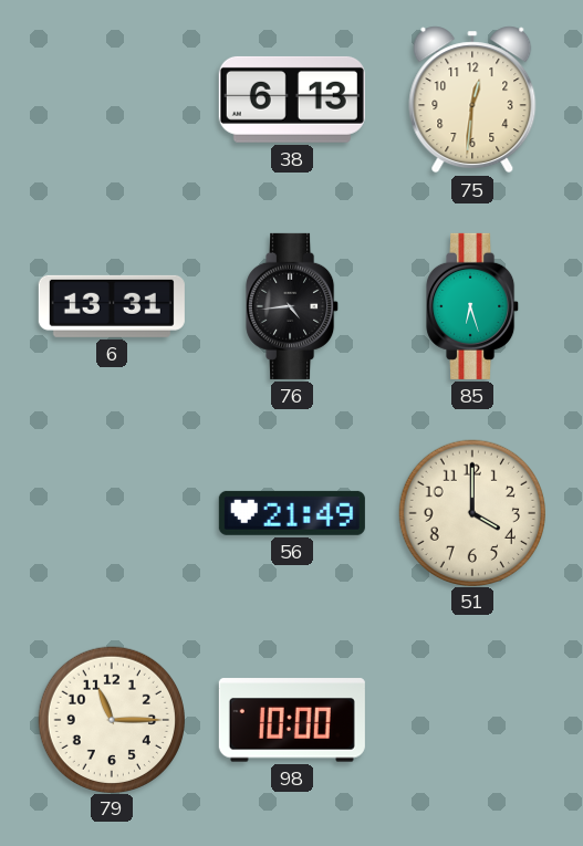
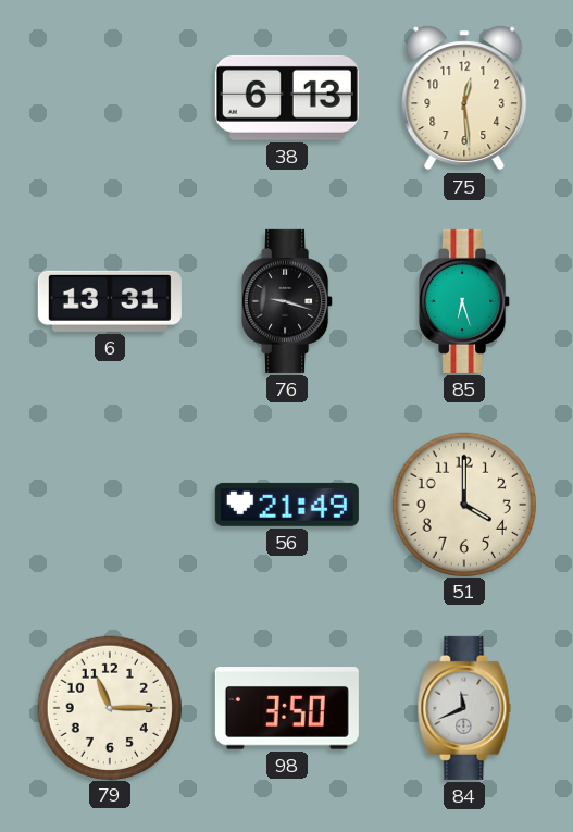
75: 12:31 -> 12:29
76: 4:44 -> 9:18
98: 10:00 -> 3:50
84: none -> 11:41
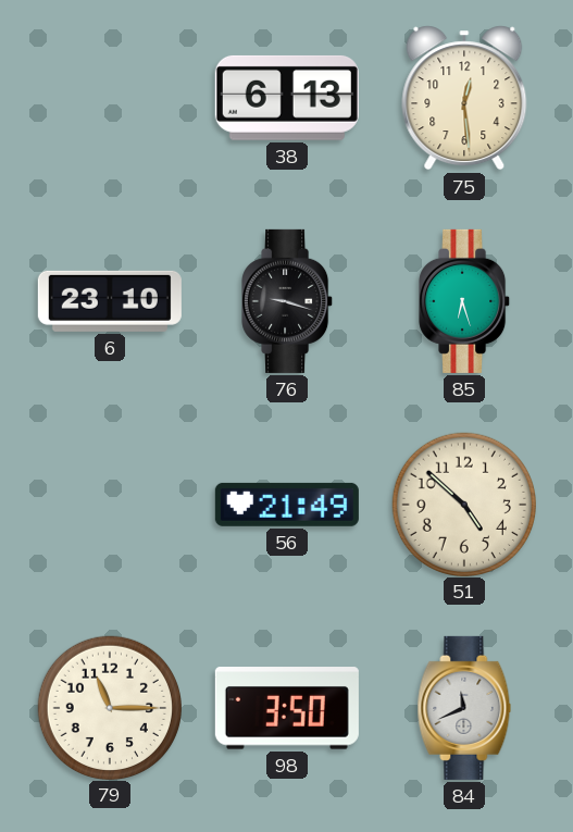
6: 13:31 -> 23:10
51: 4:00 -> 4:52
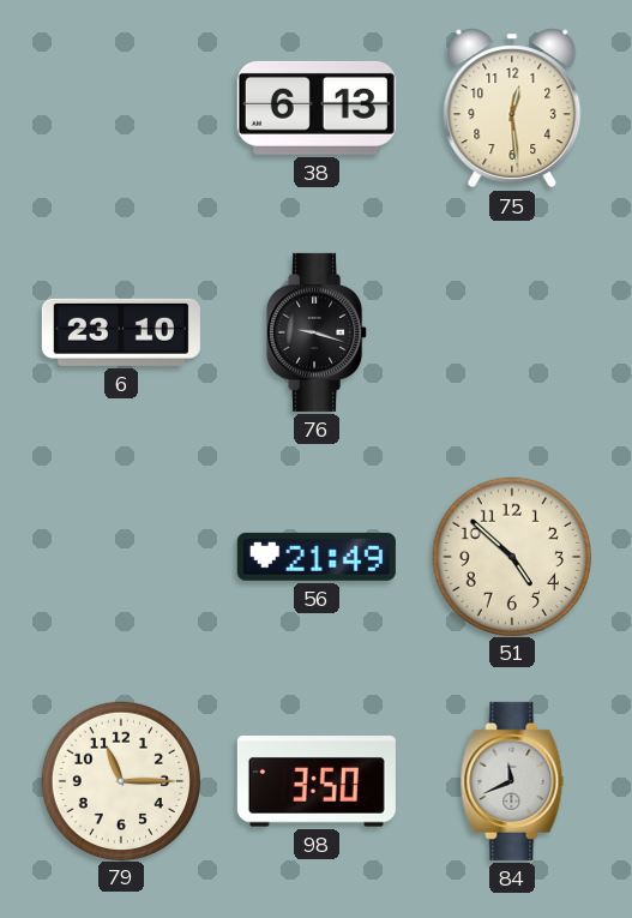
85: 6:27 -> none
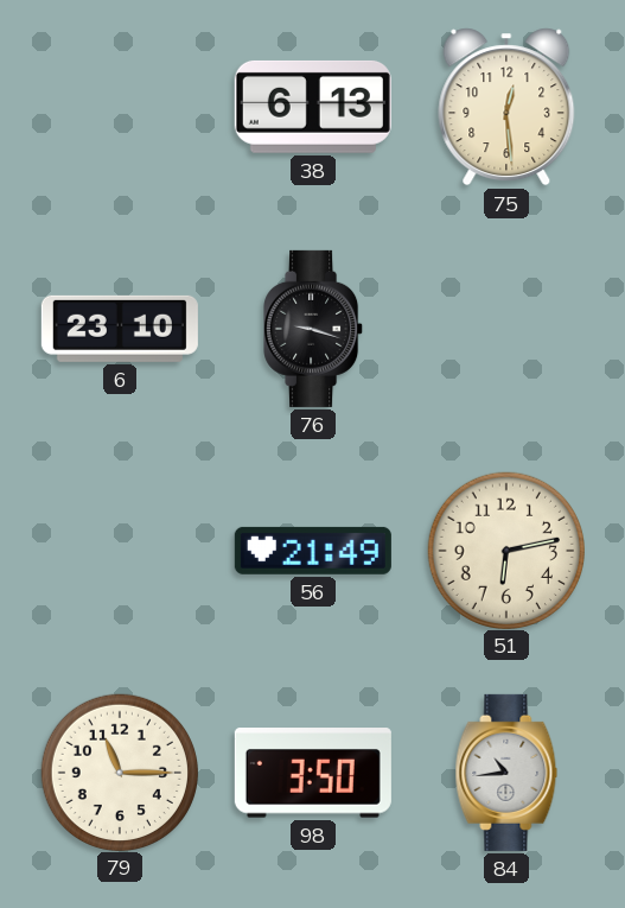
51: 4:52 -> 6:13
84: 11:41 -> 10:44
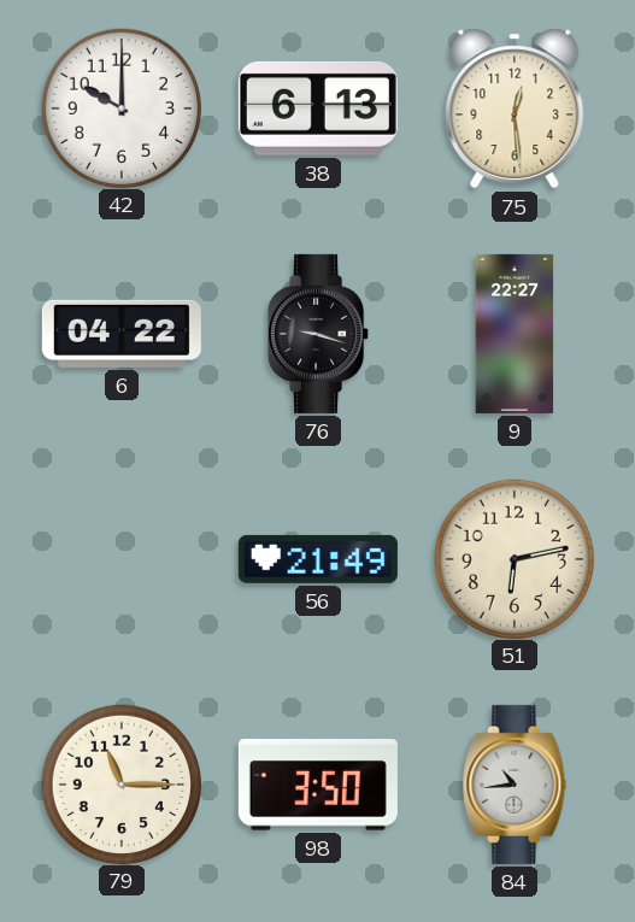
42: none -> 10:00
6: 23:10 -> 04:22
9: none -> 22:27
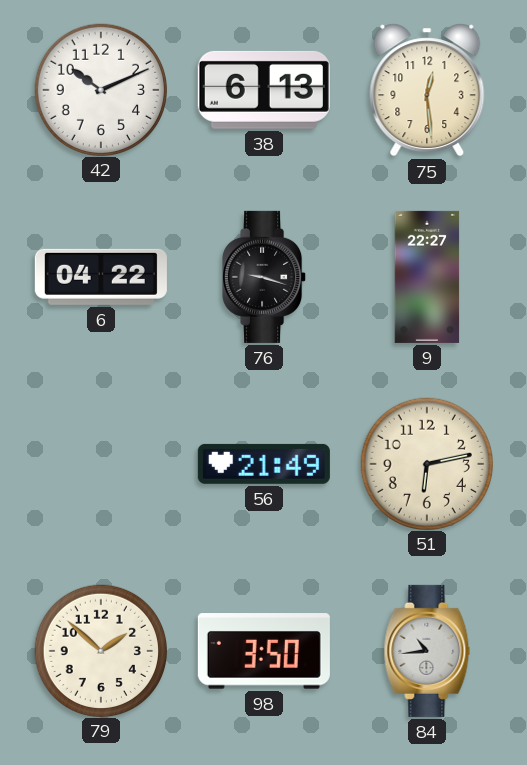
42: 10:00 -> 10:11
79: 11:15 -> 1:52
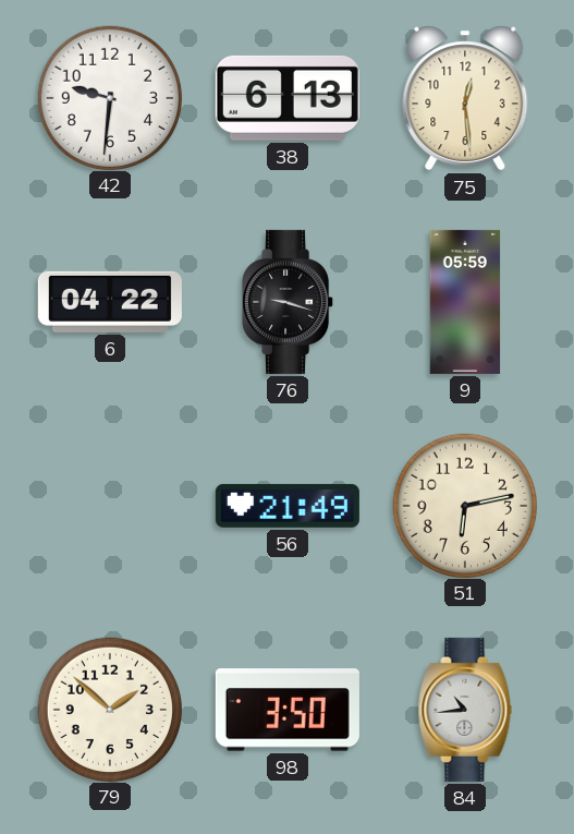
42: 10:11 -> 9:31
9: 22:27 -> 05:59
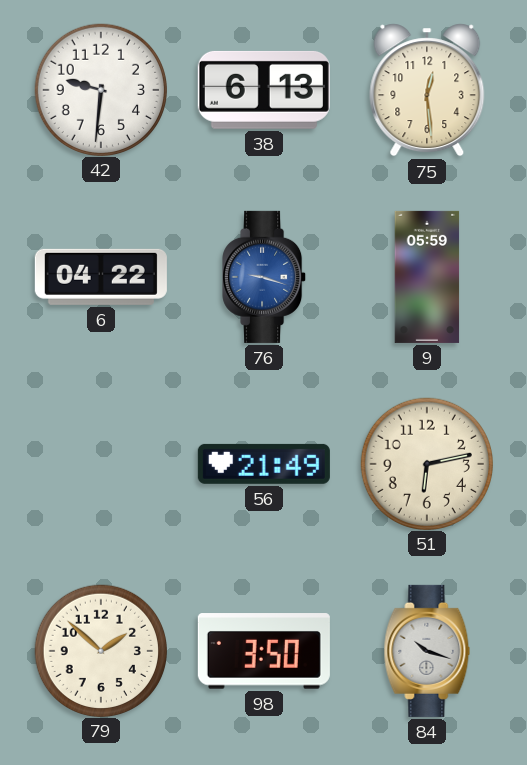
76 dial: black -> blue
84: 10:44 -> 10:18
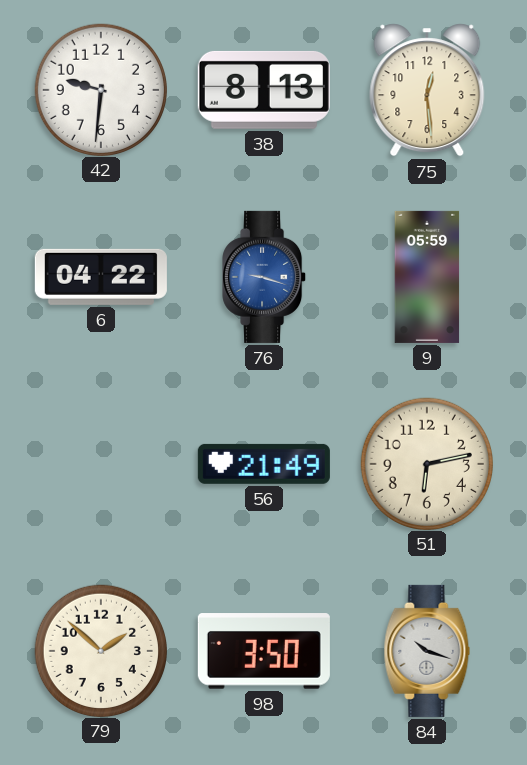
38: 6:13 -> 8:13
